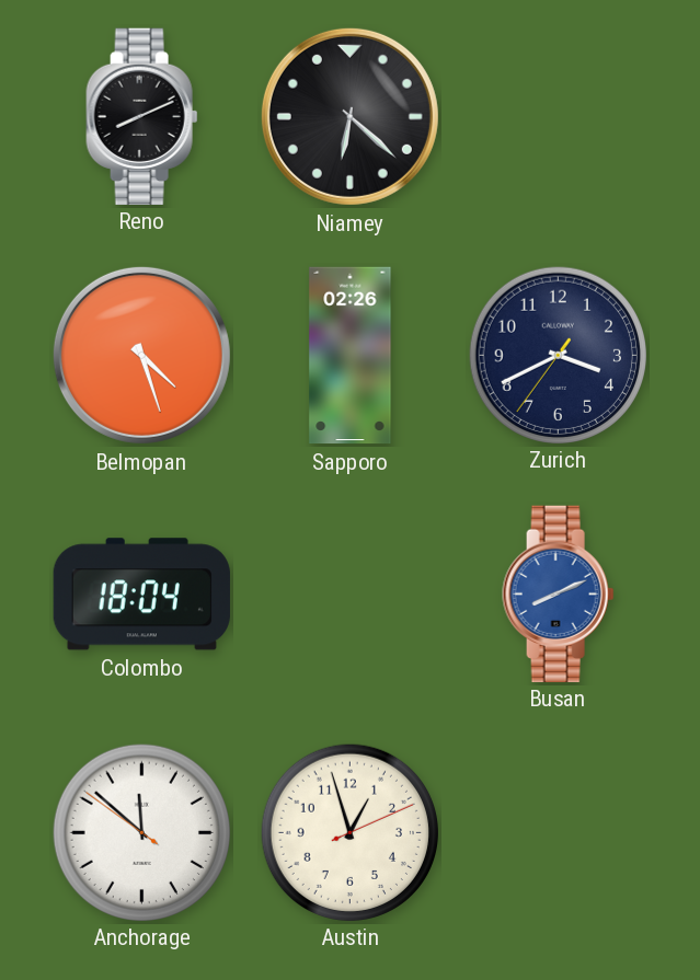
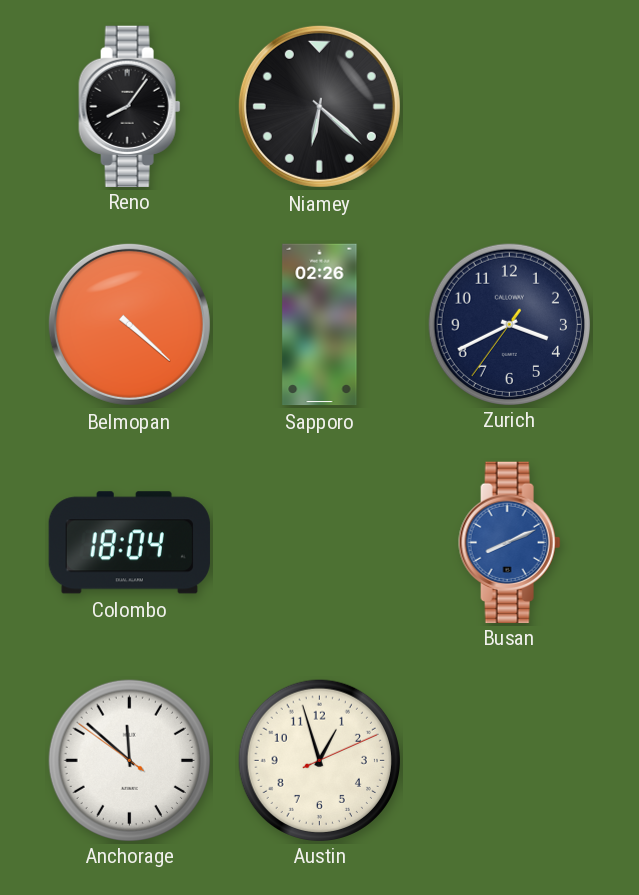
Reno: 8:11 -> 8:06
Belmopan: 4:27 -> 4:22
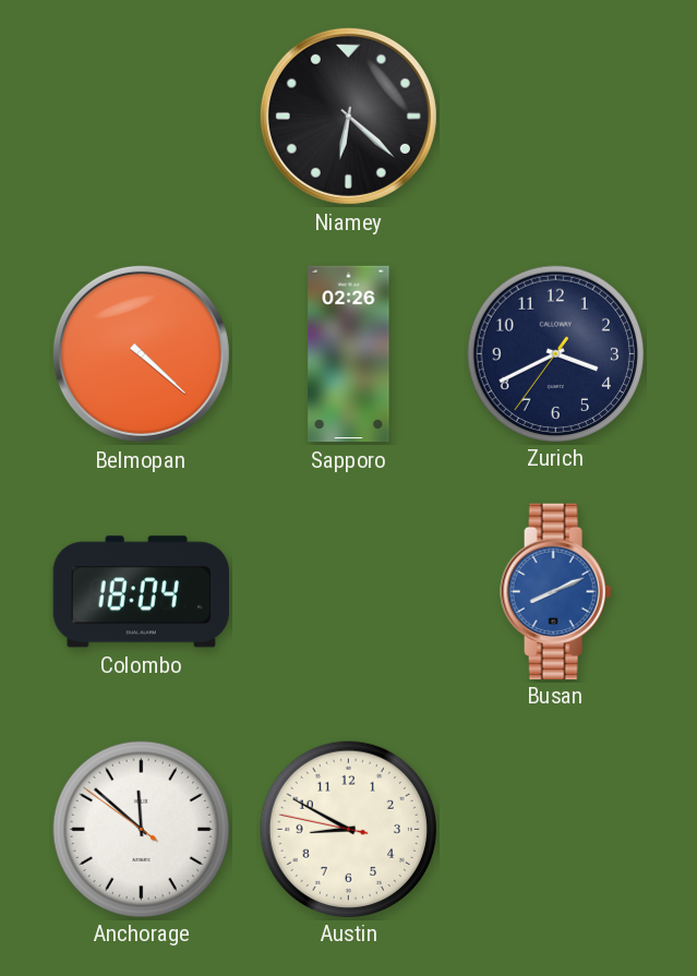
Reno: 8:06 -> none
Austin: 12:57 -> 8:49
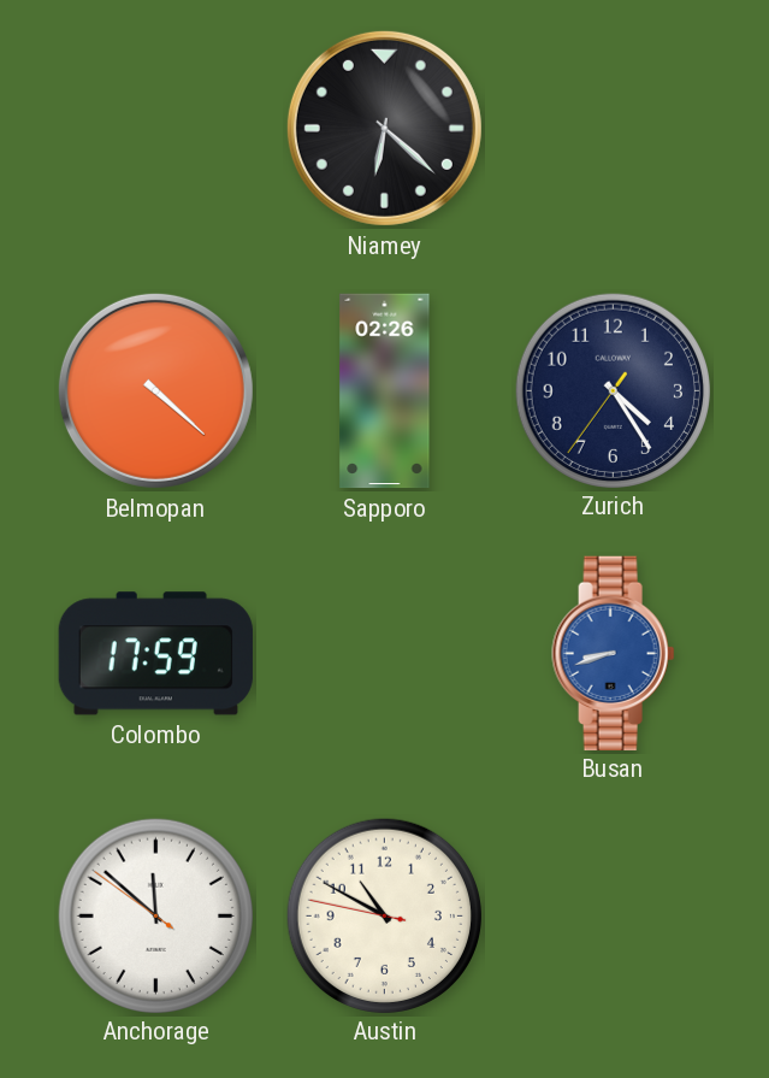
Zurich: 3:40 -> 4:24
Colombo: 18:04 -> 17:59
Busan: 8:11 -> 8:42
Austin: 8:49 -> 10:49
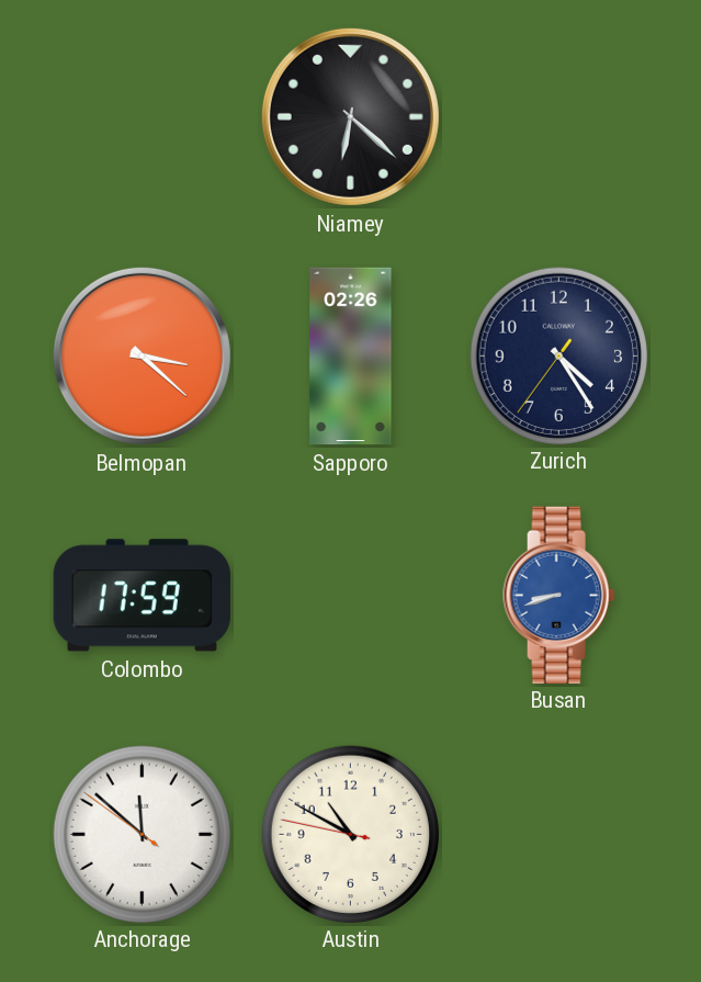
Belmopan: 4:22 -> 3:22
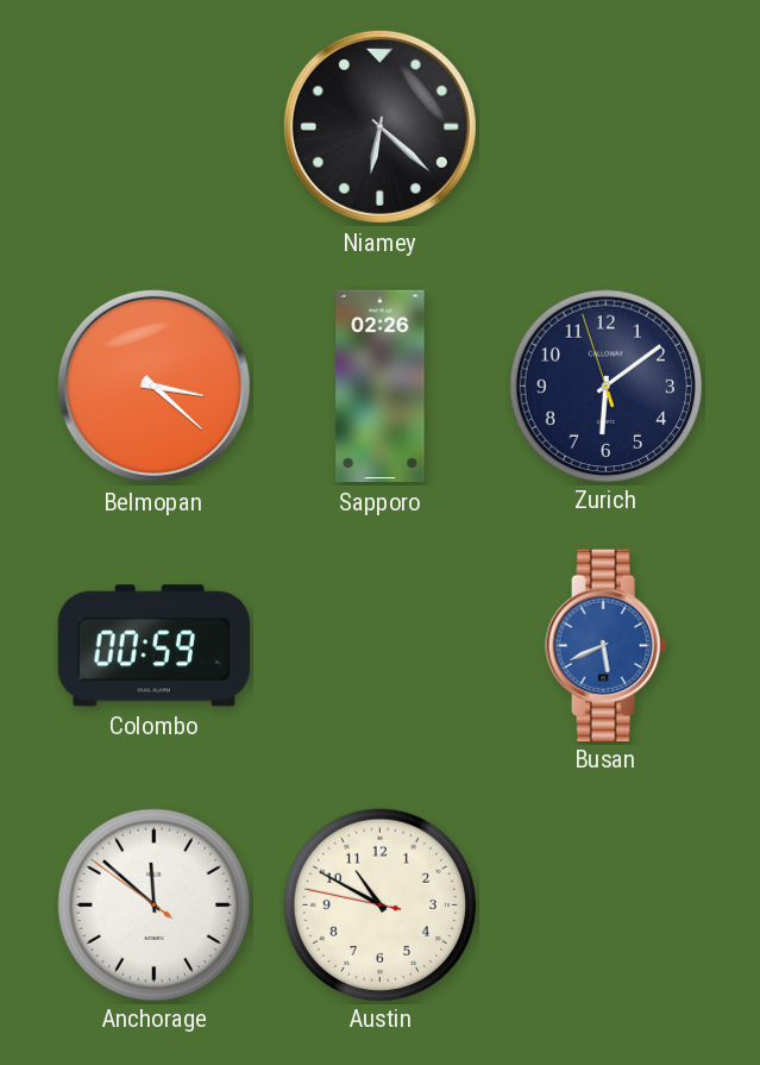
Zurich: 4:24 -> 6:08
Colombo: 17:59 -> 00:59
Busan: 8:42 -> 5:41
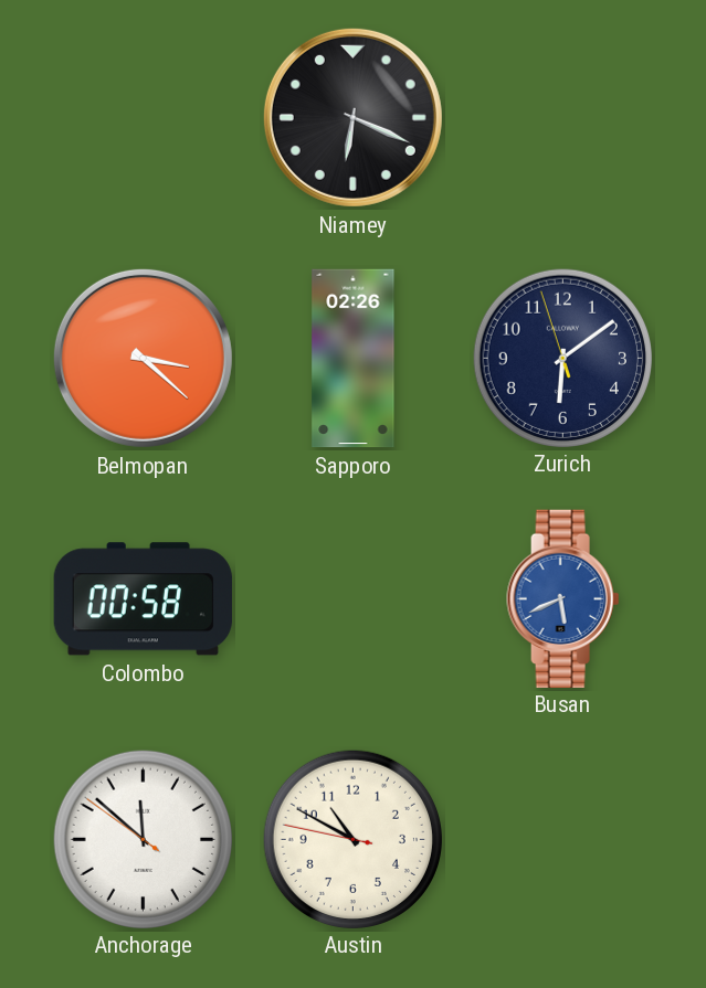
Niamey: 6:22 -> 6:19
Colombo: 00:59 -> 00:58
